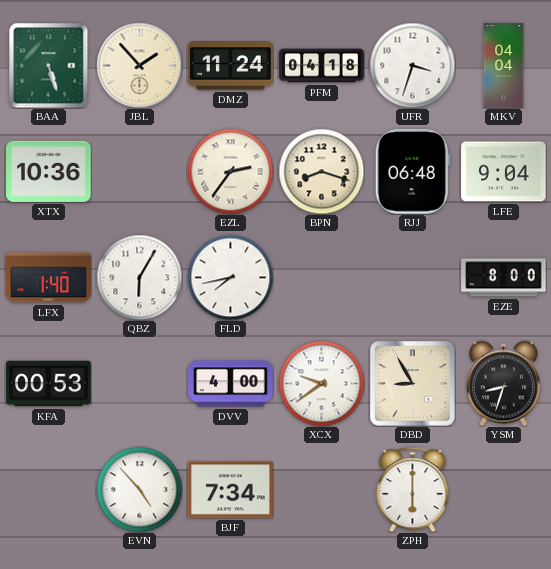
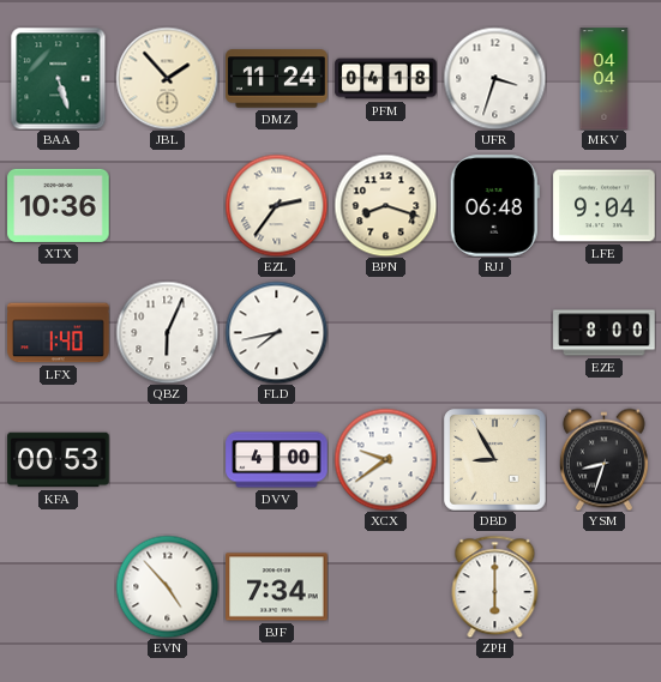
QBZ: 6:05 -> 6:04
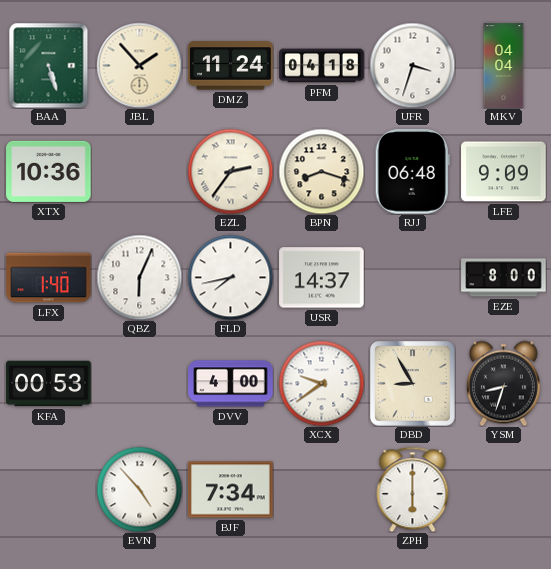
LFE: 9:04 -> 9:09
USR: none -> 14:37
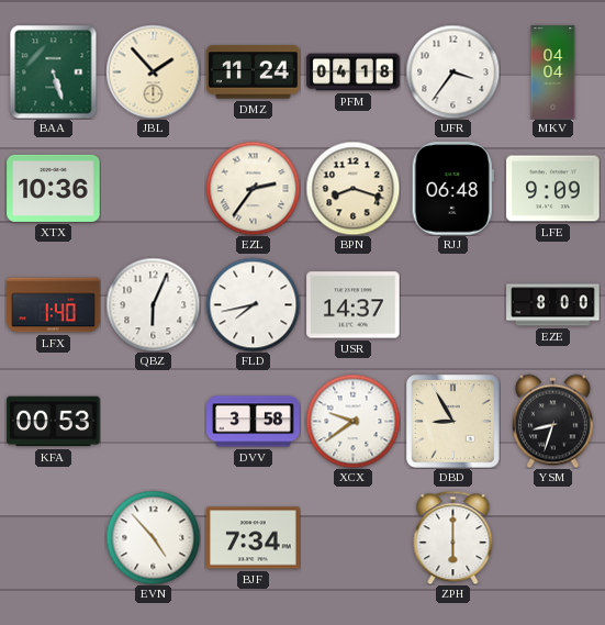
UFR: 3:33 -> 3:36
DVV: 4:00 -> 3:58
